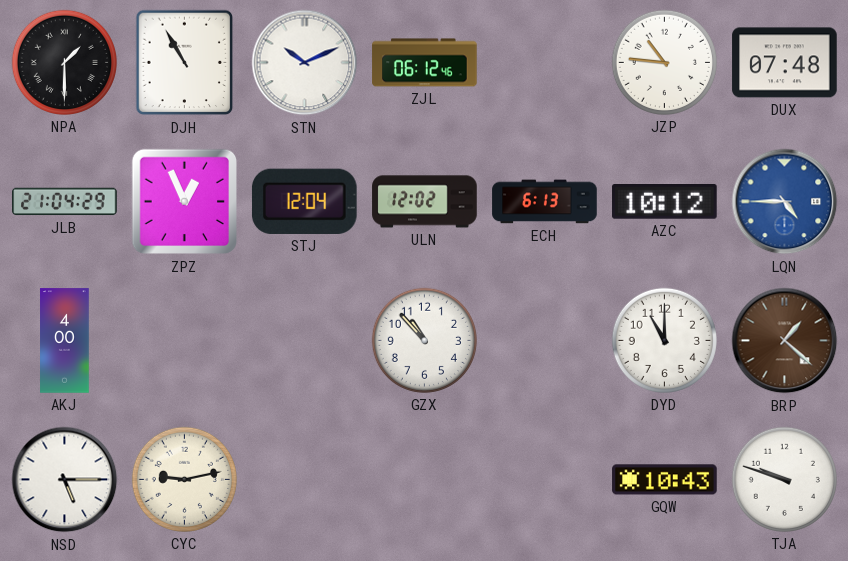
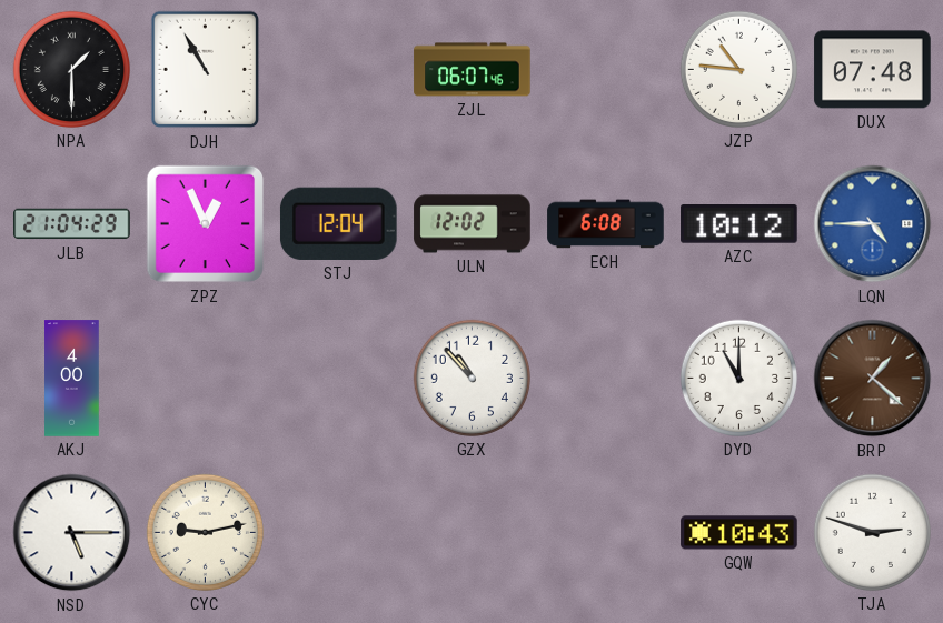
STN: 10:11 -> none
ZJL: 06:12 -> 06:07
ECH: 6:13 -> 6:08
TJA: 9:48 -> 2:48
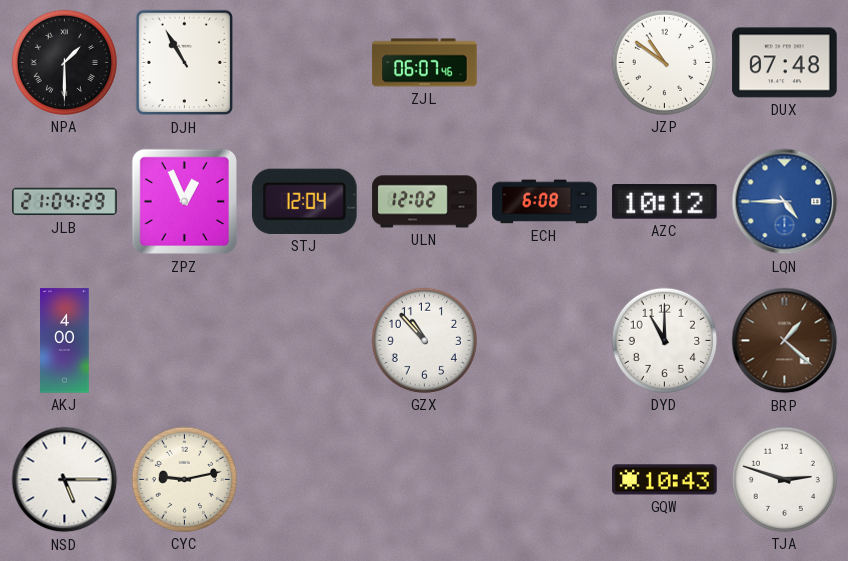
JZP: 10:46 -> 10:51
